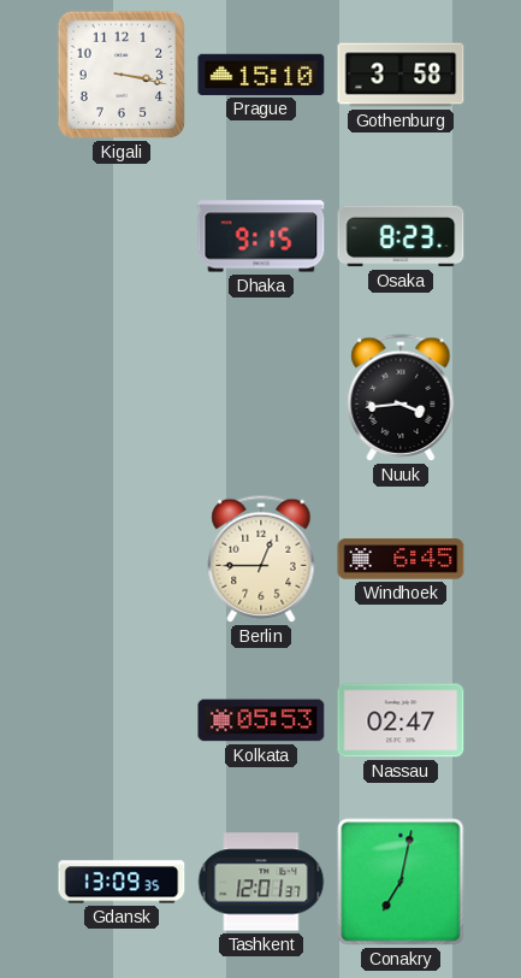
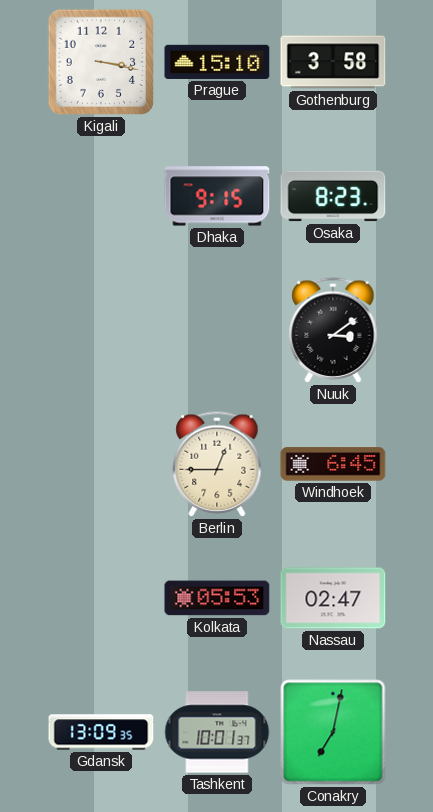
Nuuk: 3:44 -> 3:09
Tashkent: 12:01 -> 10:01
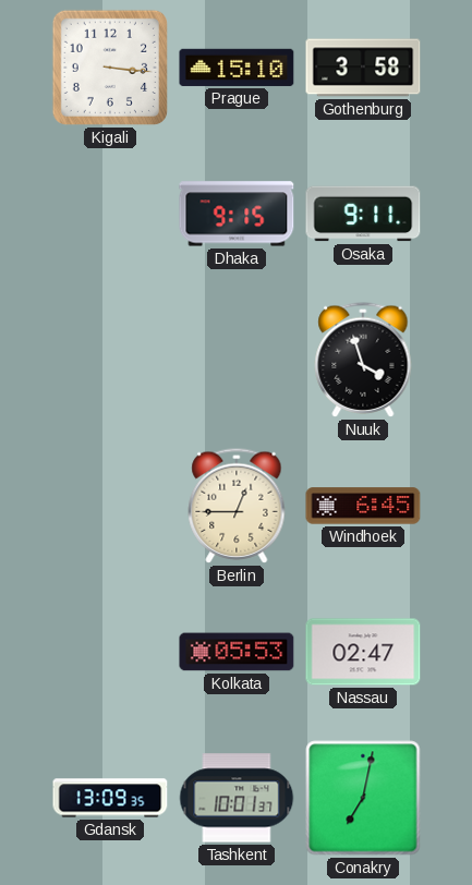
Kigali: 3:17 -> 3:16
Osaka: 8:23 -> 9:11
Nuuk: 3:09 -> 3:57
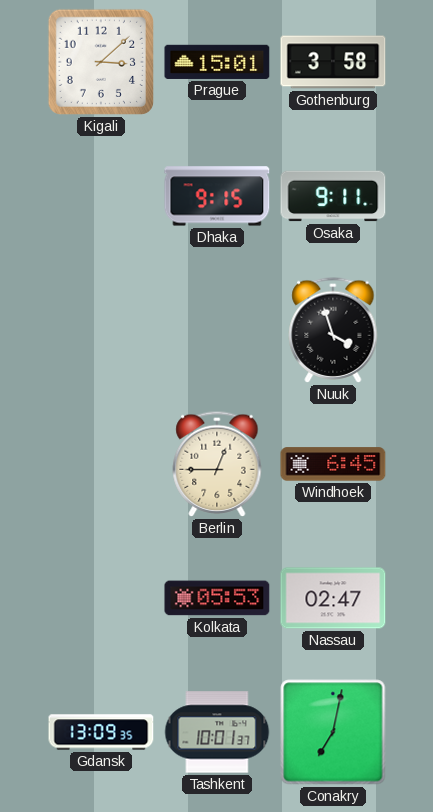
Kigali: 3:16 -> 3:08
Prague: 15:10 -> 15:01
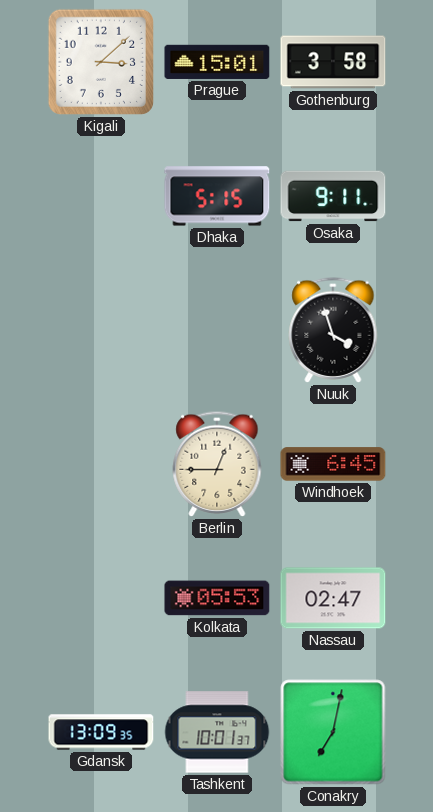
Dhaka: 9:15 -> 5:15
